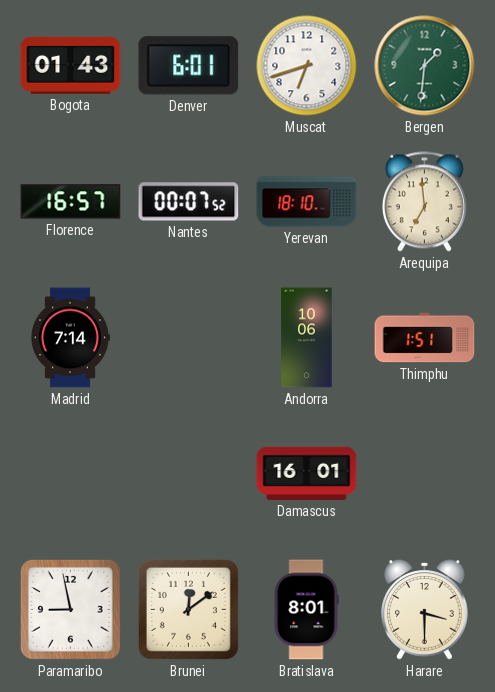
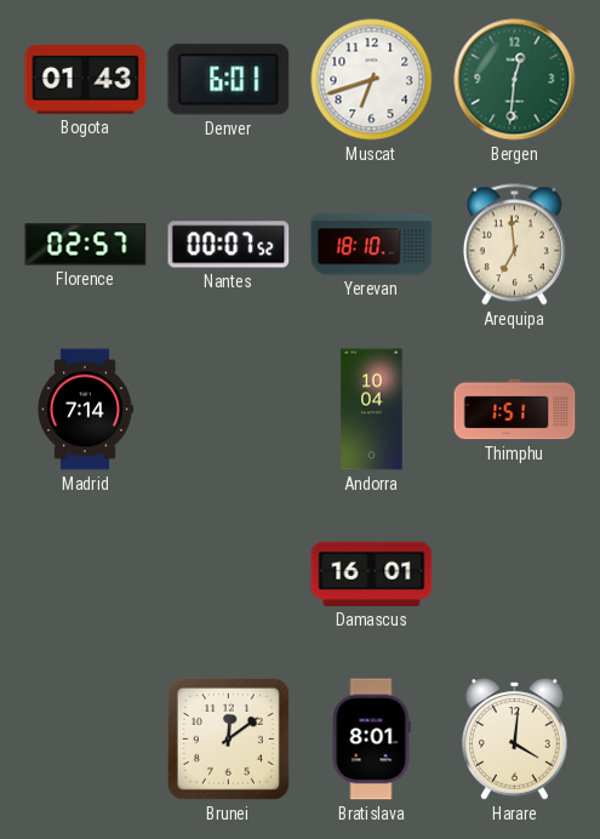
Bergen: 1:31 -> 12:31
Florence: 16:57 -> 02:57
Andorra: 10:06 -> 10:04
Paramaribo: 8:58 -> none
Harare: 3:30 -> 4:01
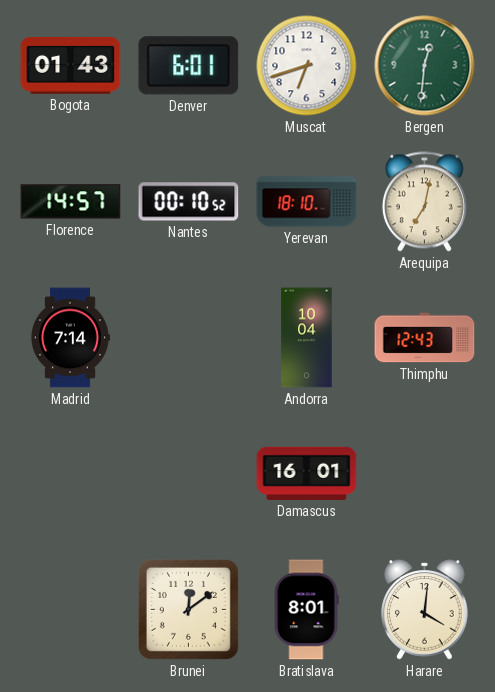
Florence: 02:57 -> 14:57
Nantes: 00:07 -> 00:10
Arequipa: 6:59 -> 7:02
Thimphu: 1:51 -> 12:43
